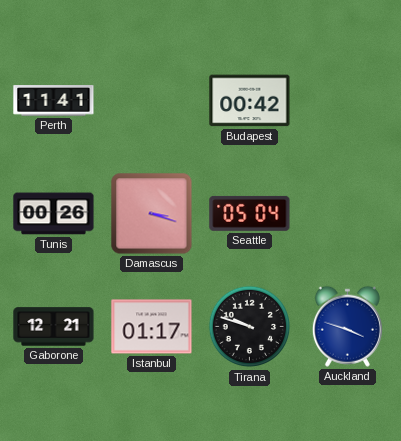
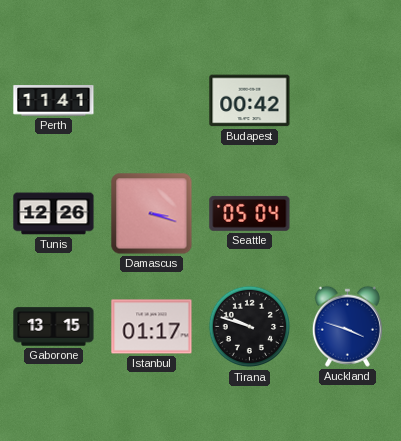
Tunis: 00:26 -> 12:26
Gaborone: 12:21 -> 13:15
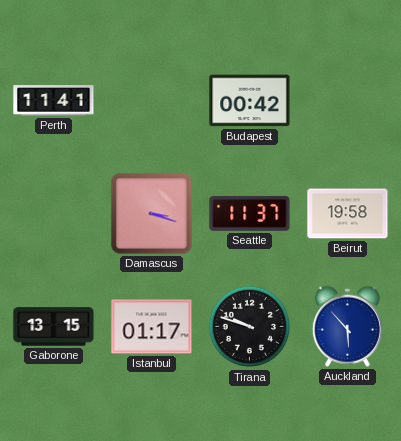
Tunis: 12:26 -> none
Seattle: 05:04 -> 11:37
Beirut: none -> 19:58
Auckland: 3:48 -> 5:53
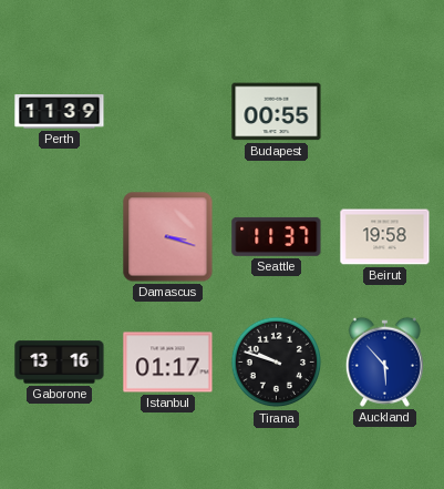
Perth: 11:41 -> 11:39
Budapest: 00:42 -> 00:55
Gaborone: 13:15 -> 13:16
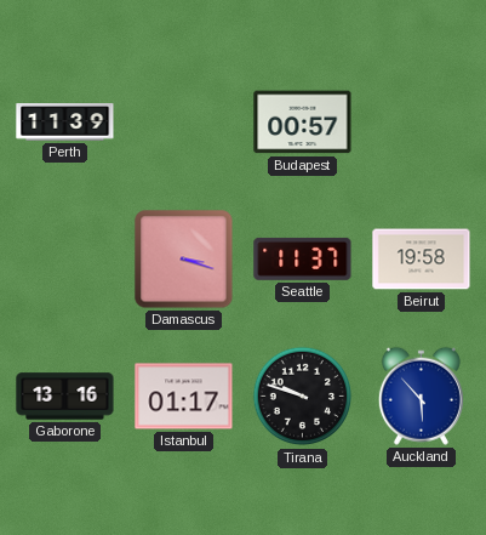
Budapest: 00:55 -> 00:57
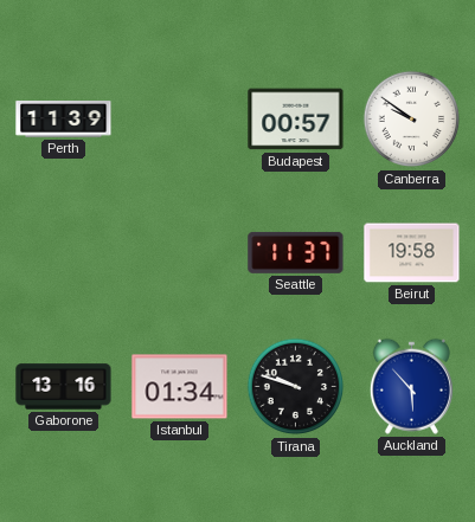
Canberra: none -> 9:51
Damascus: 3:18 -> none
Istanbul: 01:17 -> 01:34
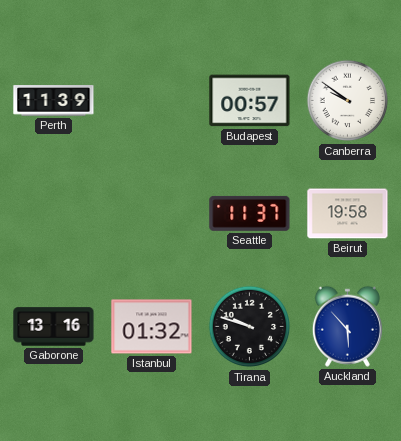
Istanbul: 01:34 -> 01:32
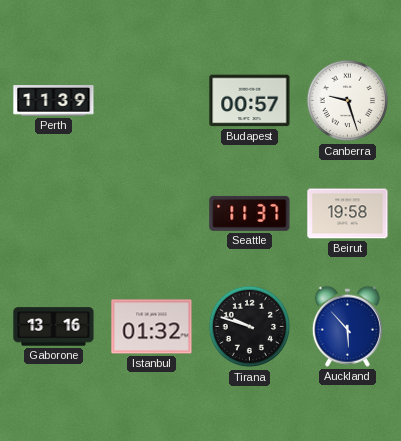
Canberra: 9:51 -> 9:27
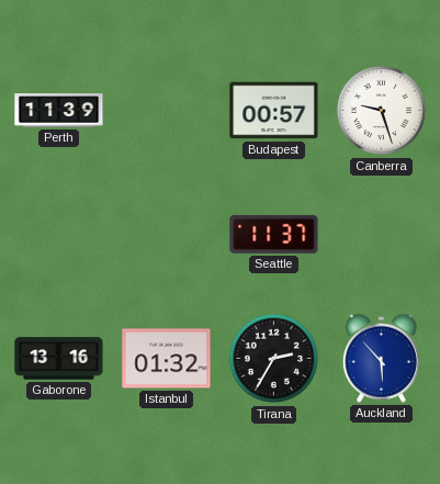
Beirut: 19:58 -> none
Tirana: 9:48 -> 2:35
